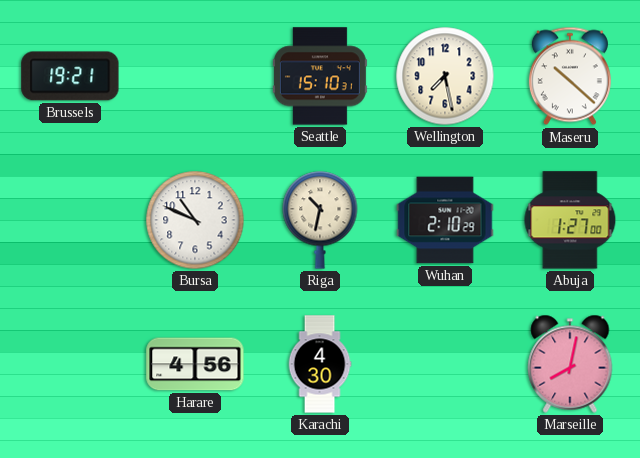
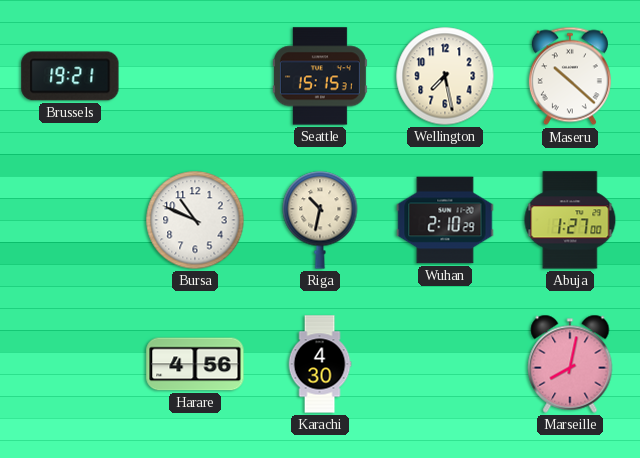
Seattle: 15:10 -> 15:15
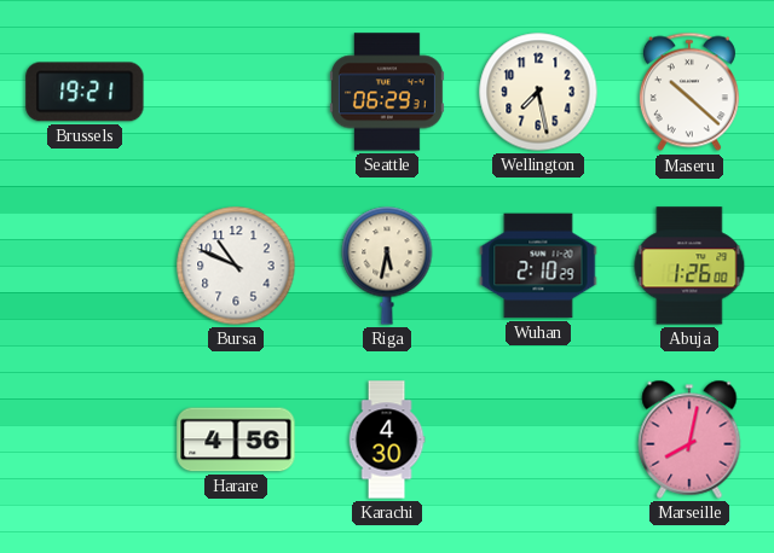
Seattle: 15:15 -> 06:29
Riga: 10:32 -> 5:32
Abuja: 1:27 -> 1:26
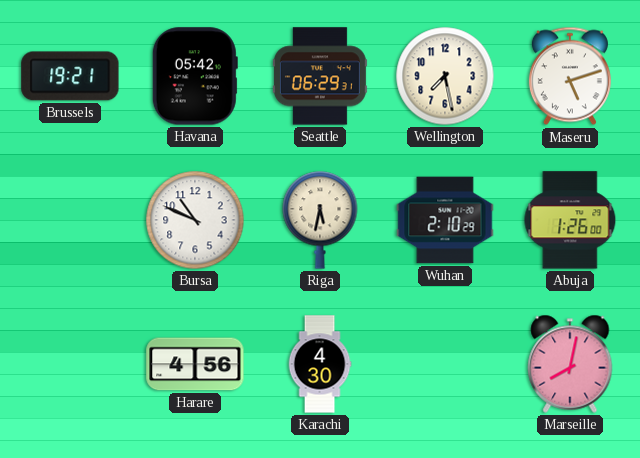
Havana: none -> 05:42
Maseru: 10:22 -> 5:12
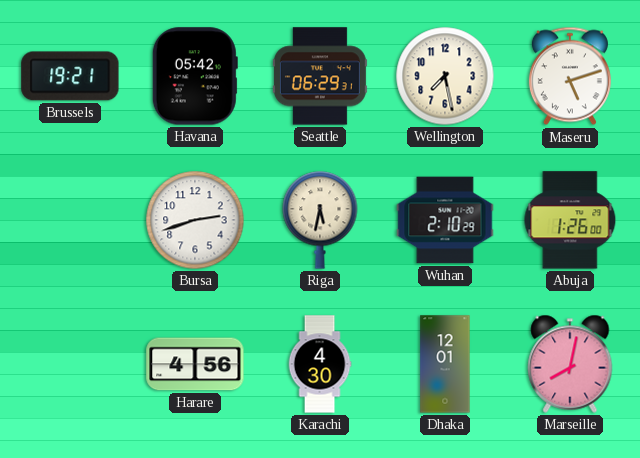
Bursa: 10:49 -> 2:42
Dhaka: none -> 12:01
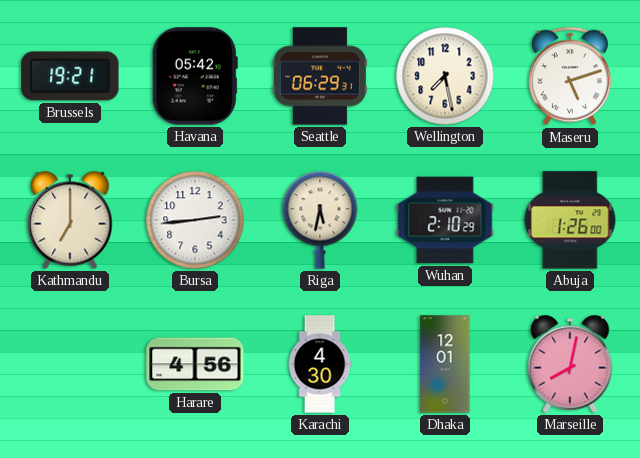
Kathmandu: none -> 7:00
Bursa: 2:42 -> 2:44
